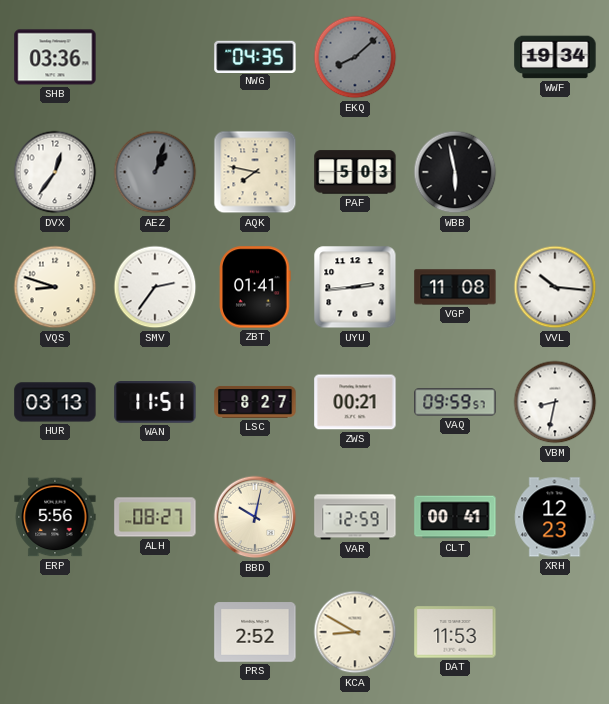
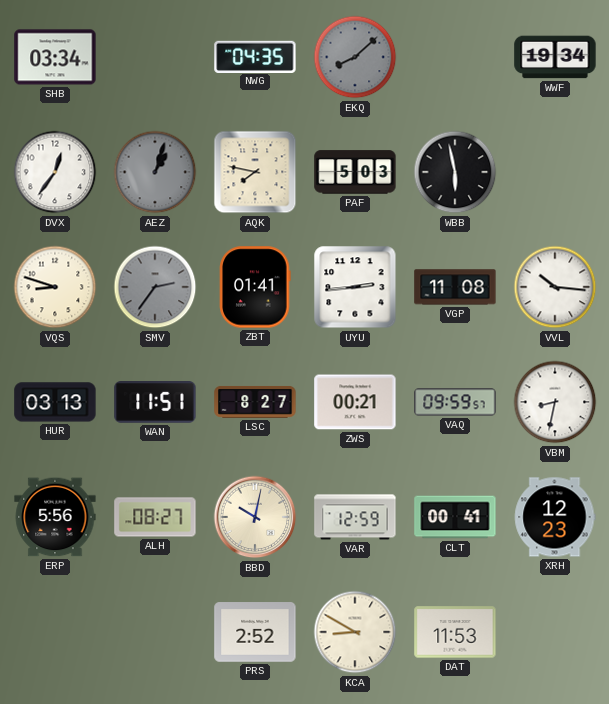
SHB: 03:36 -> 03:34
SMV dial: white -> grey
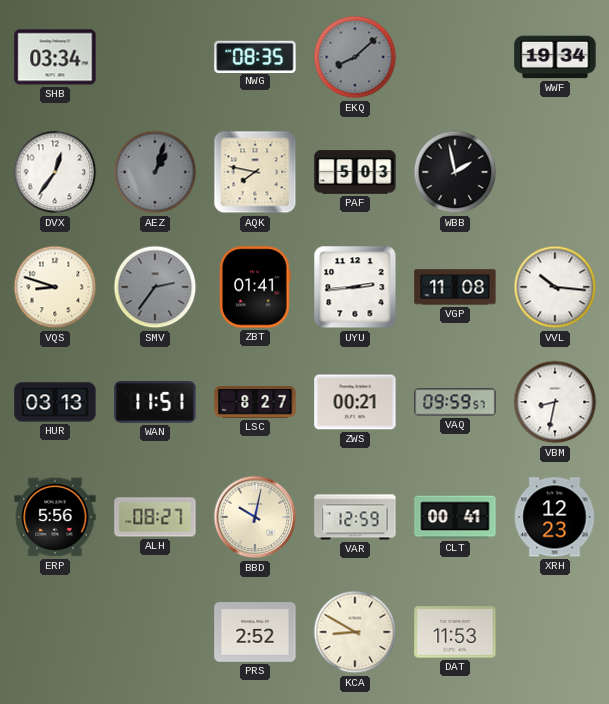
NWG: 04:35 -> 08:35
WBB: 5:58 -> 1:58
